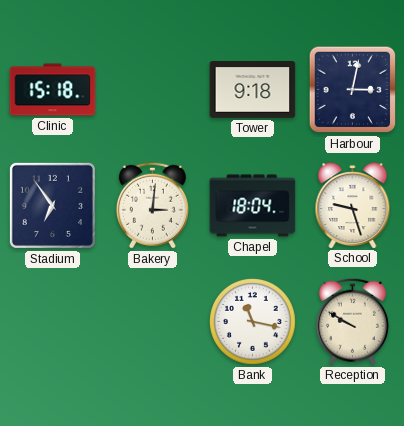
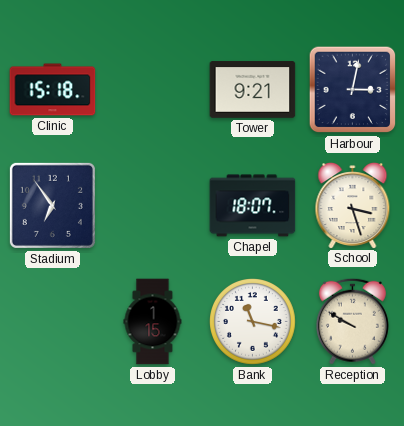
Tower: 9:18 -> 9:21
Bakery: 3:01 -> none
Chapel: 18:04 -> 18:07
School: 9:27 -> 3:27
Lobby: none -> 1:15
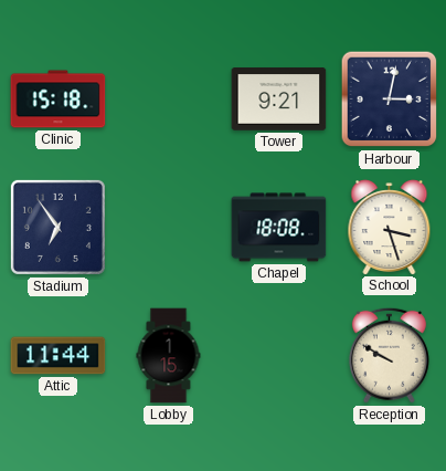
Chapel: 18:07 -> 18:08
Attic: none -> 11:44
Bank: 11:17 -> none
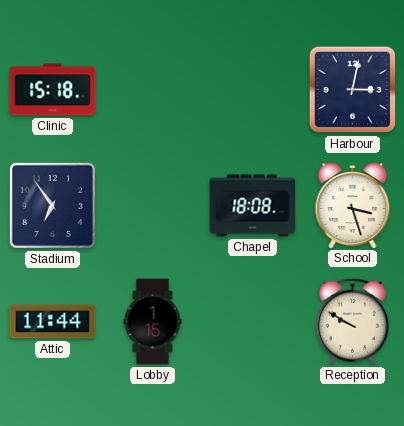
Tower: 9:21 -> none
